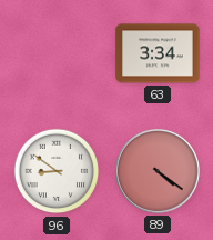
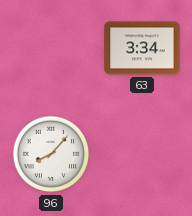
96: 8:51 -> 8:07
89: 4:21 -> none
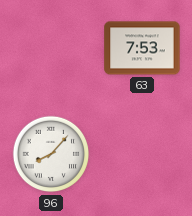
63: 3:34 -> 7:53
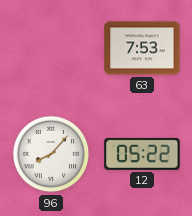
12: none -> 05:22
